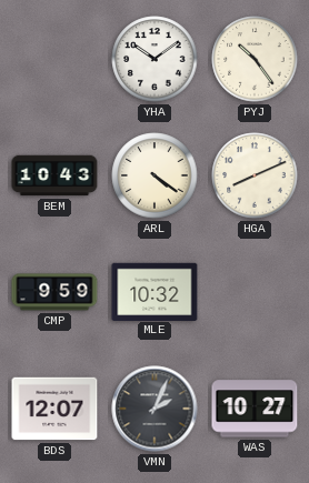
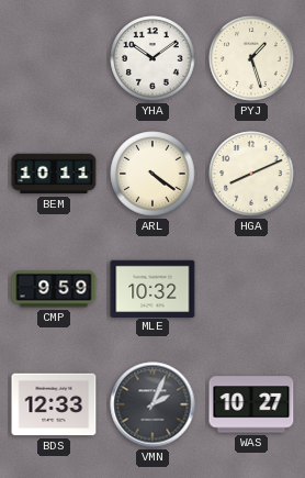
PYJ: 10:24 -> 1:27
BEM: 10:43 -> 10:11
BDS: 12:07 -> 12:33
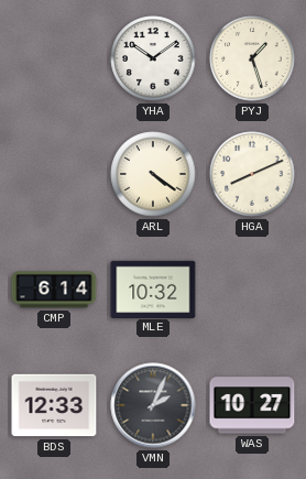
BEM: 10:11 -> none
CMP: 9:59 -> 6:14
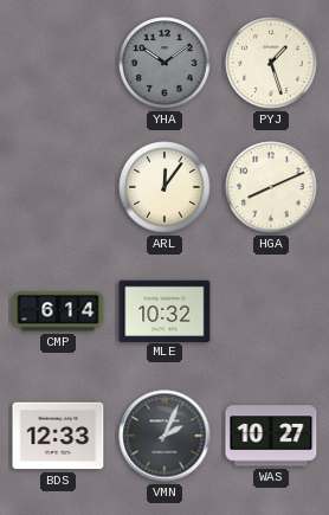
YHA dial: white -> grey
ARL: 4:21 -> 12:06
